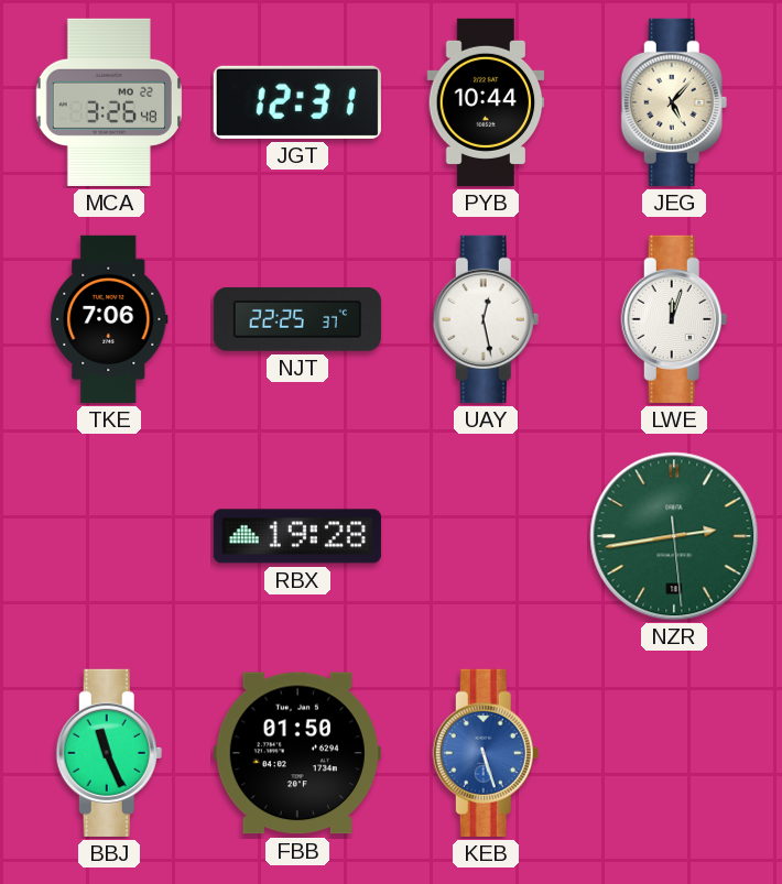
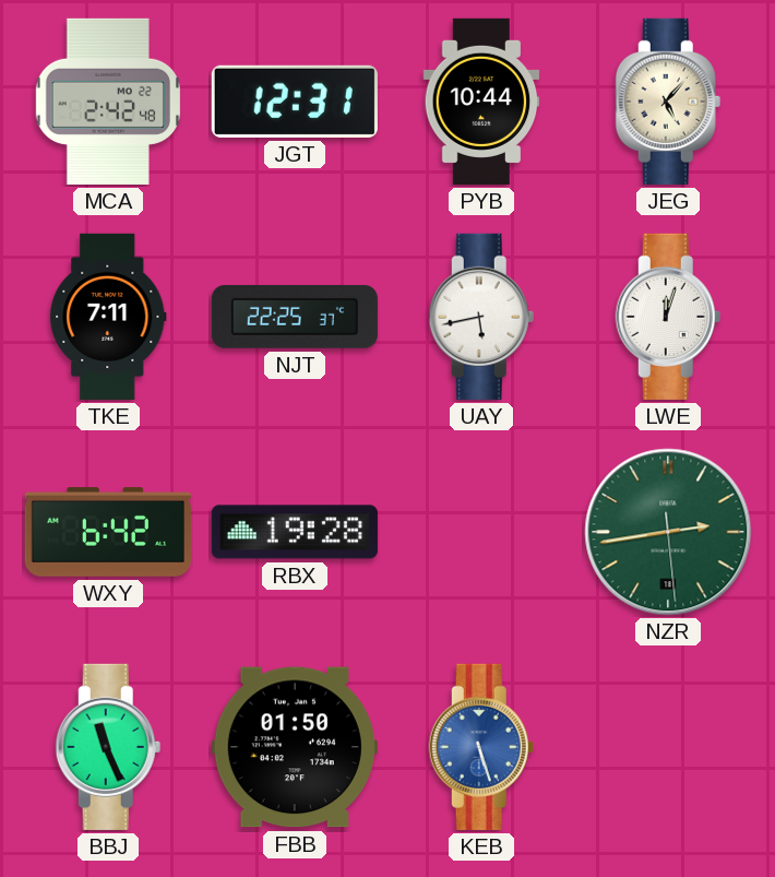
MCA: 3:26 -> 2:42
TKE: 7:06 -> 7:11
UAY: 12:28 -> 5:43
WXY: none -> 6:42
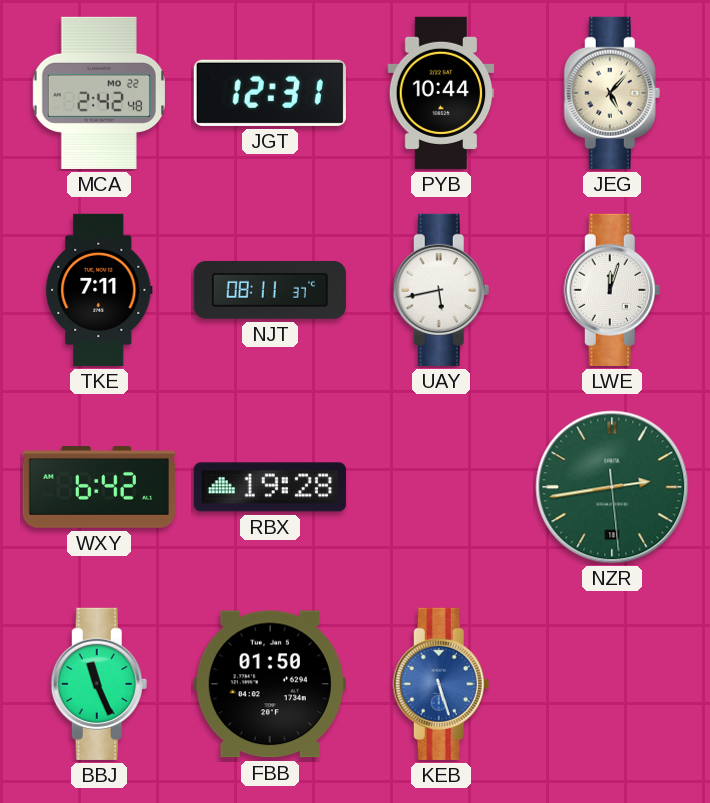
NJT: 22:25 -> 08:11
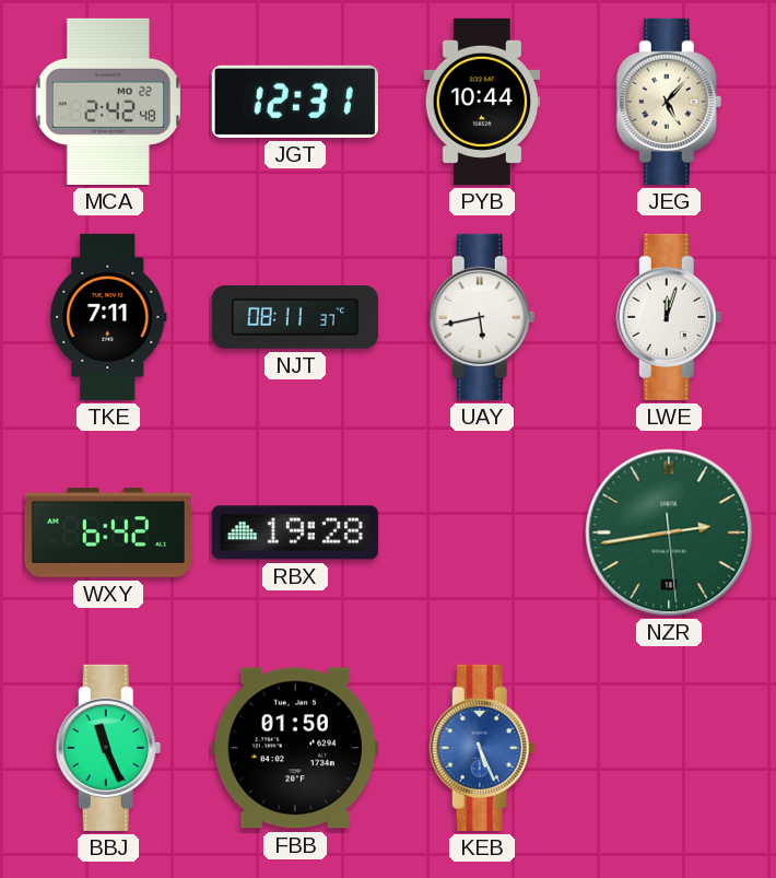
KEB: 5:27 -> 5:26
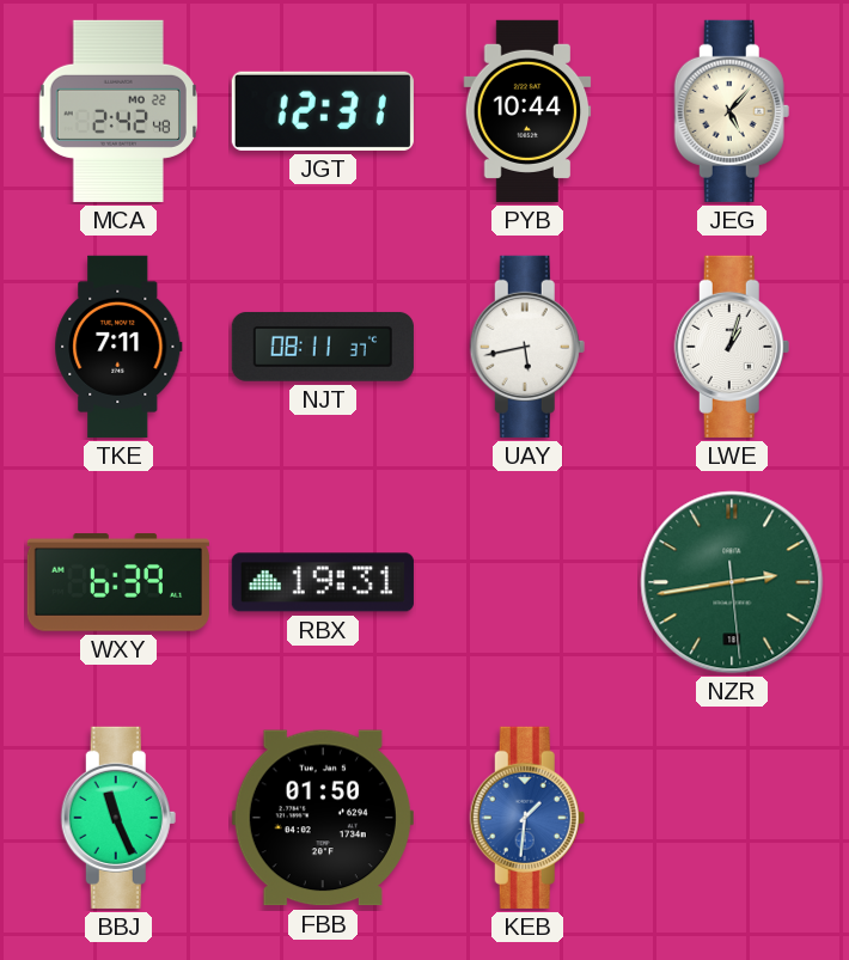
LWE: 12:03 -> 1:03
WXY: 6:42 -> 6:39
RBX: 19:28 -> 19:31
KEB: 5:26 -> 1:31
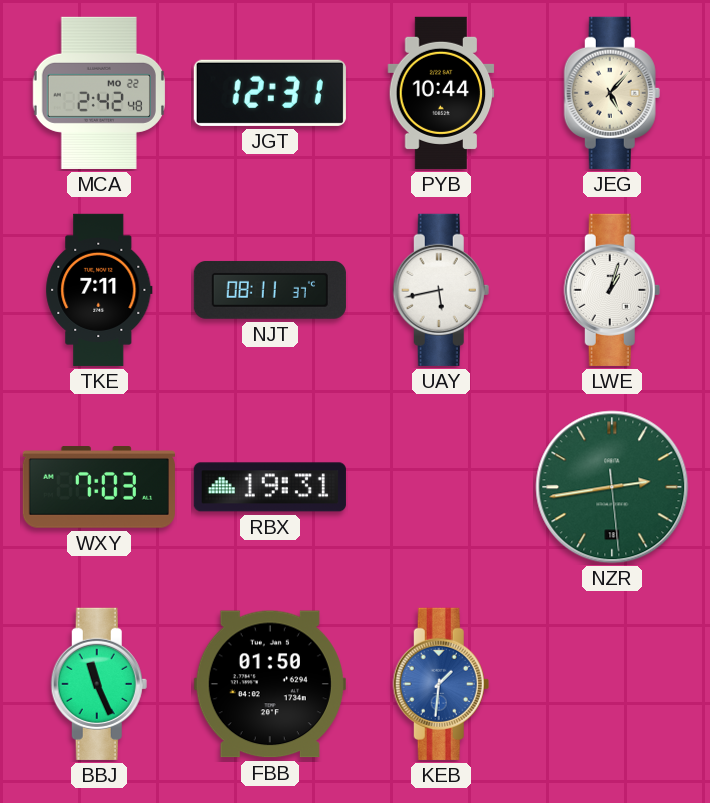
WXY: 6:39 -> 7:03
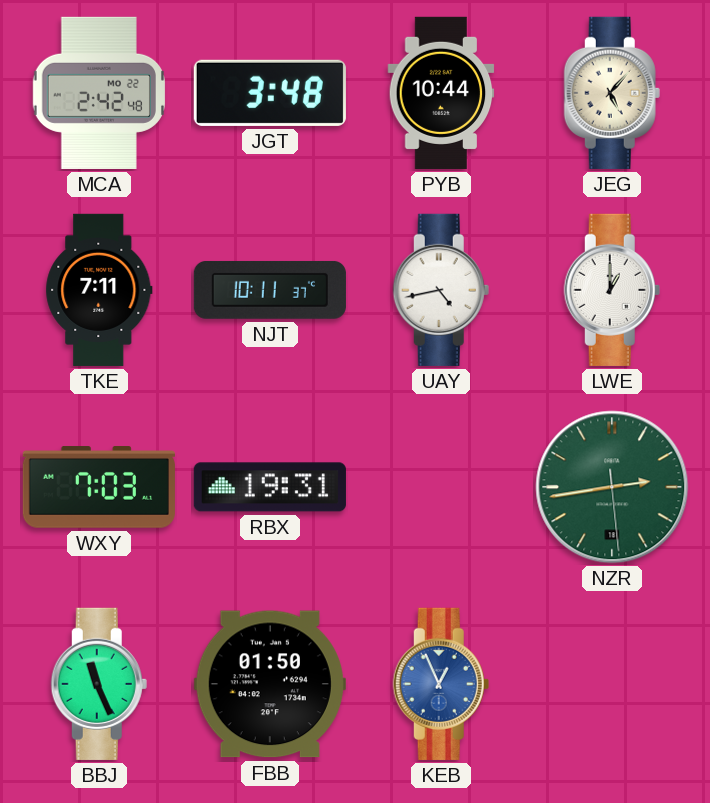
JGT: 12:31 -> 3:48
NJT: 08:11 -> 10:11
UAY: 5:43 -> 4:43
LWE: 1:03 -> 1:00
KEB: 1:31 -> 12:56
